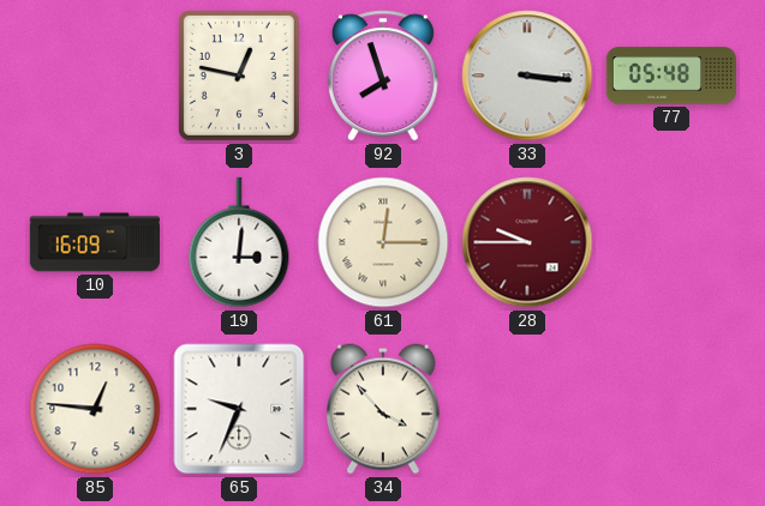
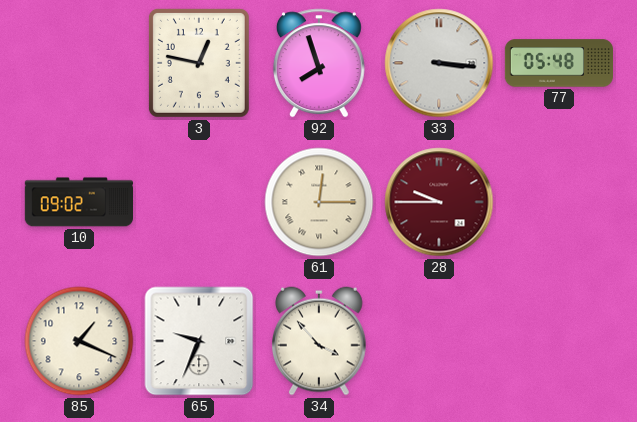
10: 16:09 -> 09:02
19: 3:01 -> none
85: 12:46 -> 1:19
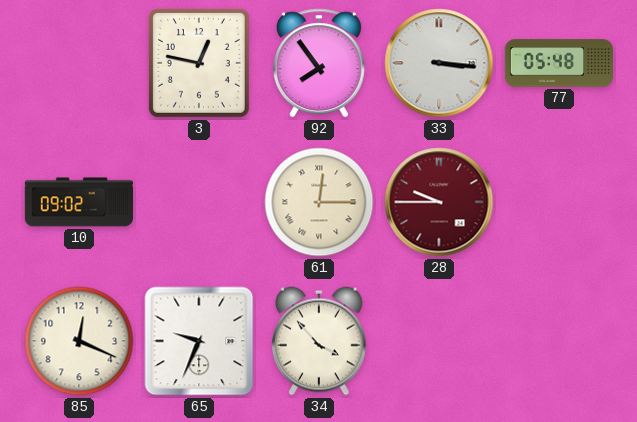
92: 7:57 -> 7:54
85: 1:19 -> 12:19
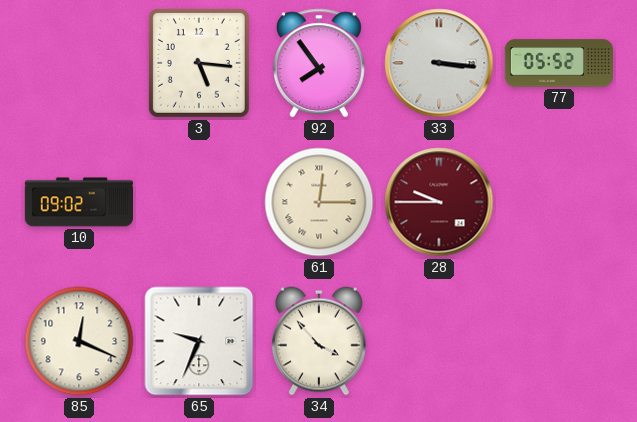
3: 12:47 -> 5:16
77: 05:48 -> 05:52
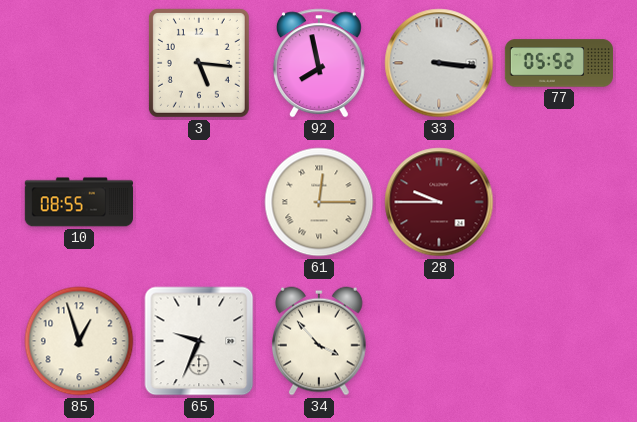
92: 7:54 -> 7:58
10: 09:02 -> 08:55
85: 12:19 -> 12:57
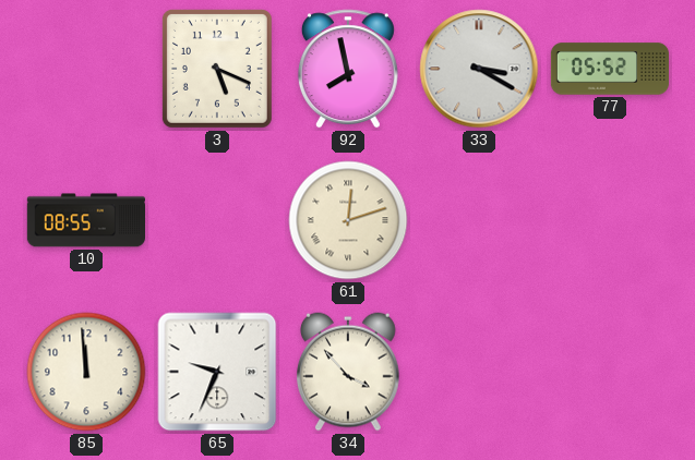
3: 5:16 -> 5:19
33: 3:16 -> 3:20
61: 12:15 -> 12:12
28: 9:45 -> none
85: 12:57 -> 11:59
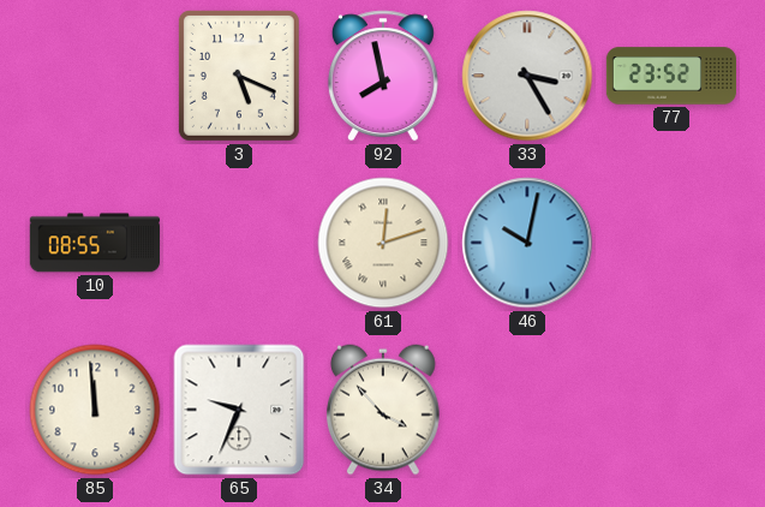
33: 3:20 -> 3:25
77: 05:52 -> 23:52
46: none -> 10:02
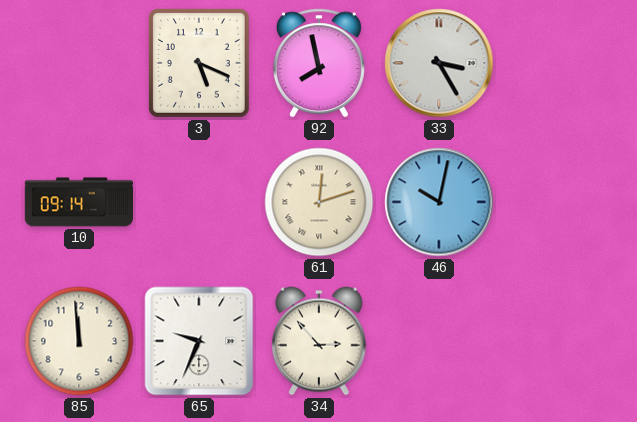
77: 23:52 -> none
10: 08:55 -> 09:14
34: 3:53 -> 2:53
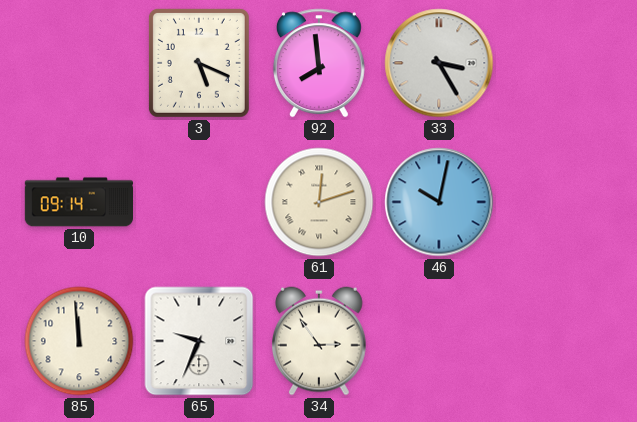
92: 7:58 -> 7:59
34: 2:53 -> 2:54
